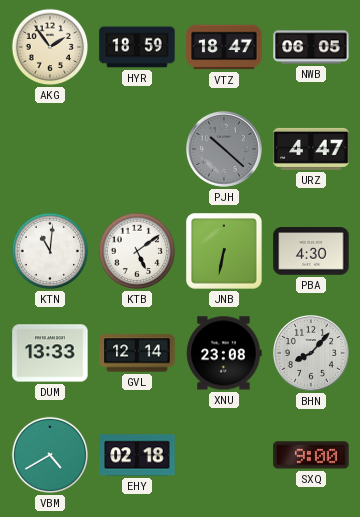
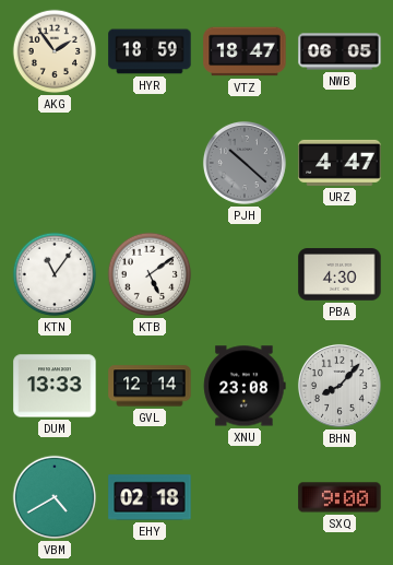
KTN: 11:01 -> 11:06
JNB: 6:32 -> none
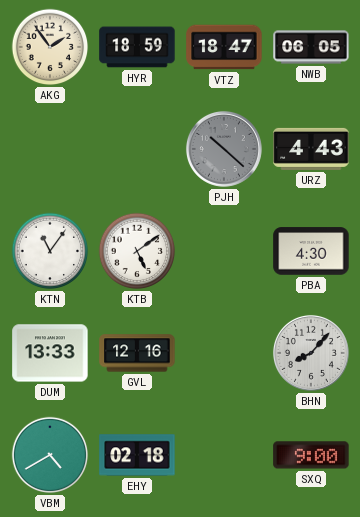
URZ: 4:47 -> 4:43
GVL: 12:14 -> 12:16
XNU: 23:08 -> none
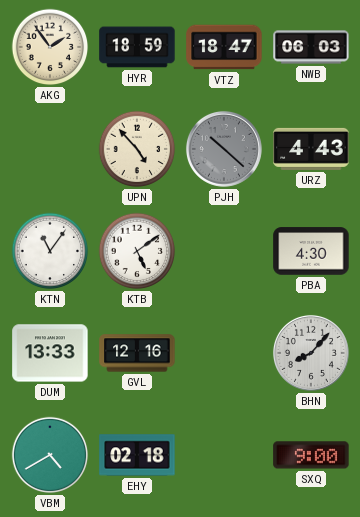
NWB: 06:05 -> 06:03
UPN: none -> 4:53
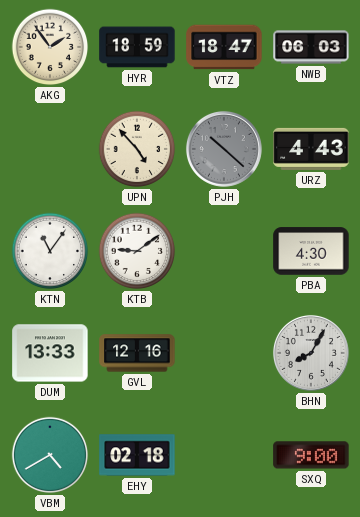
KTB: 5:09 -> 9:09
BHN: 8:07 -> 8:05
